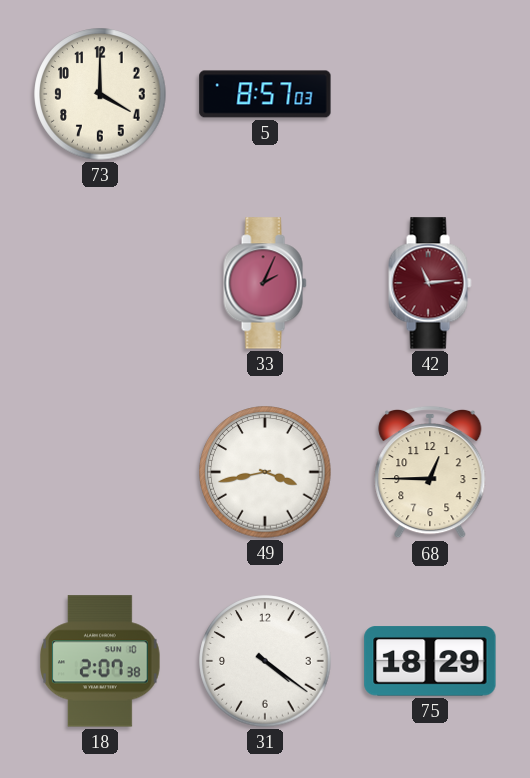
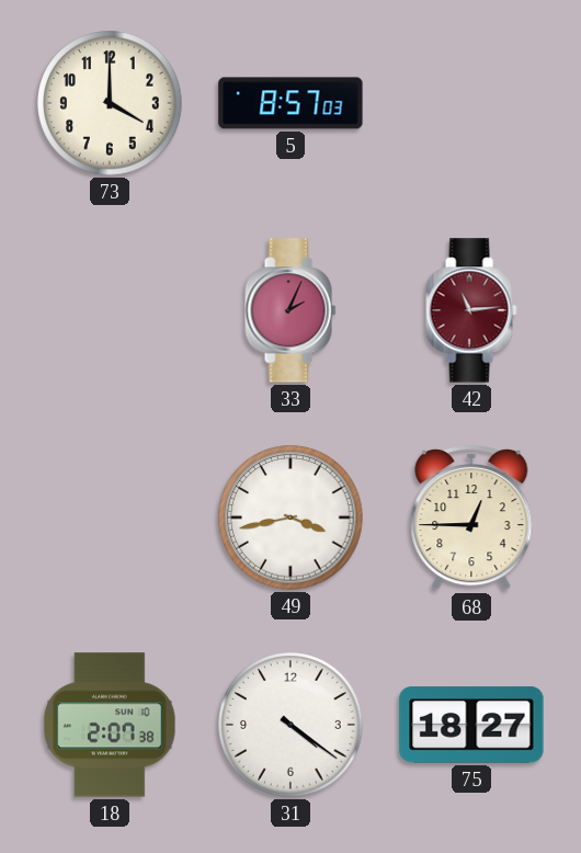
75: 18:29 -> 18:27
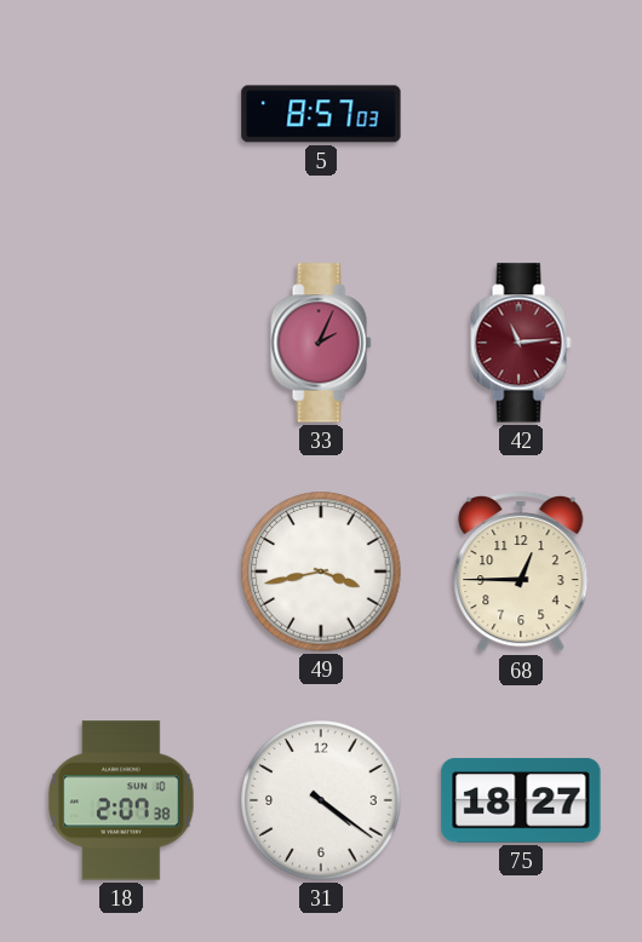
73: 4:00 -> none
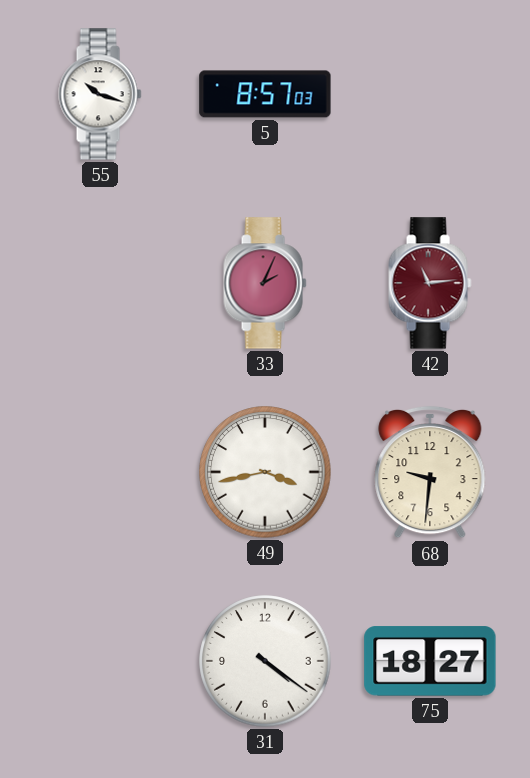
55: none -> 10:18
68: 12:45 -> 9:31
18: 2:07 -> none
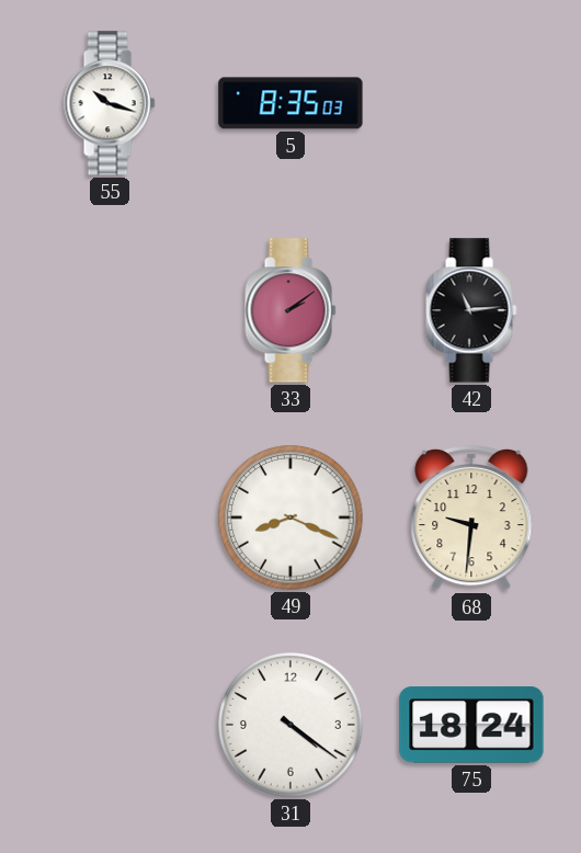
5: 8:57 -> 8:35
33: 2:04 -> 2:09
42 dial: burgundy -> black
49: 3:43 -> 8:19
75: 18:27 -> 18:24
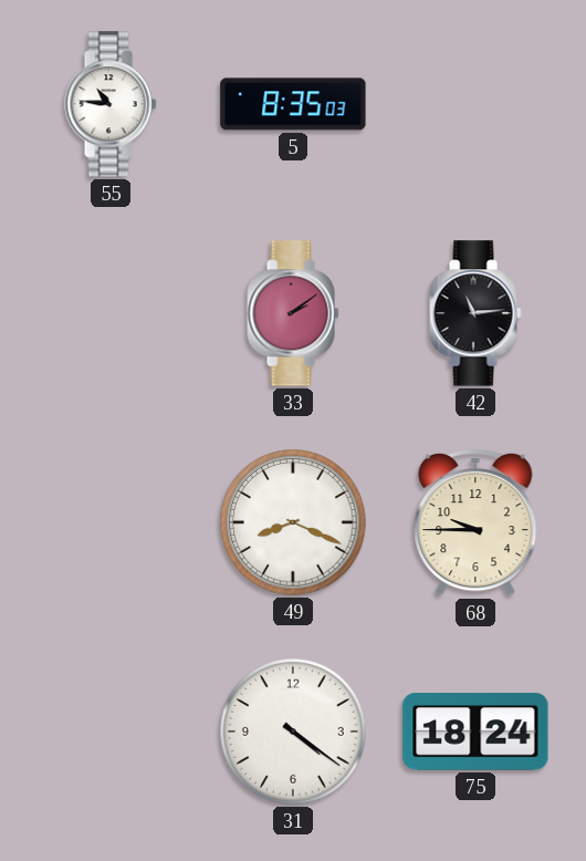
55: 10:18 -> 10:46
68: 9:31 -> 9:45
